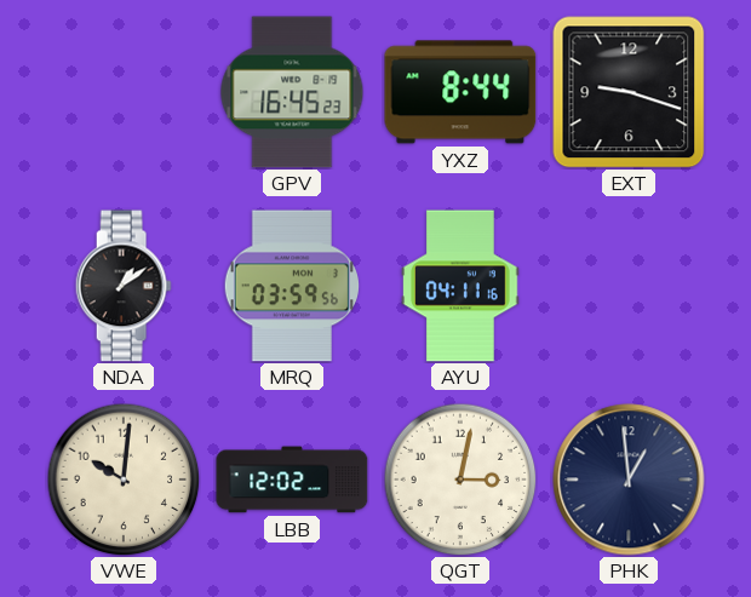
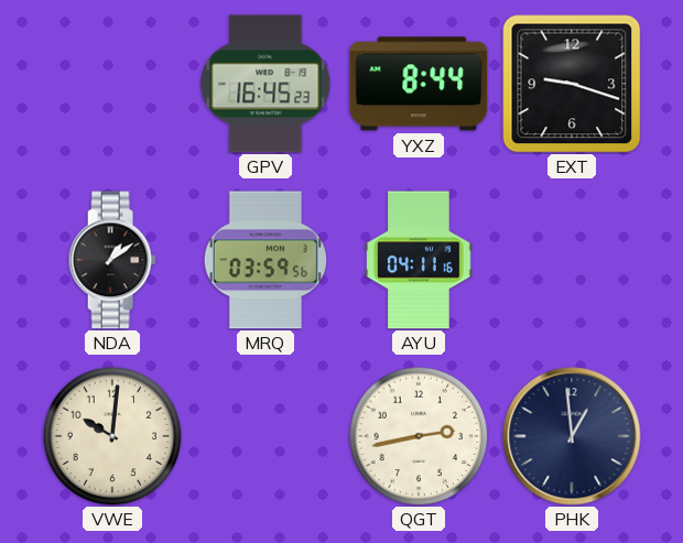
LBB: 12:02 -> none
QGT: 3:02 -> 2:43
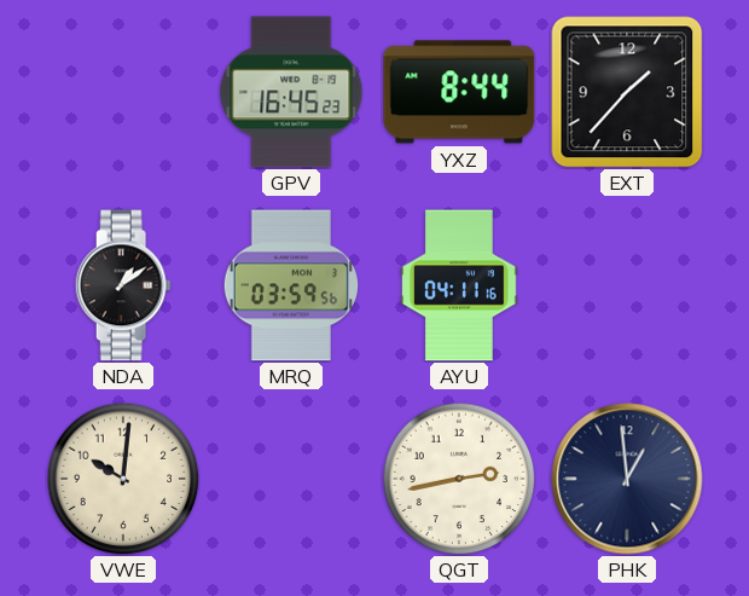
EXT: 9:18 -> 1:37
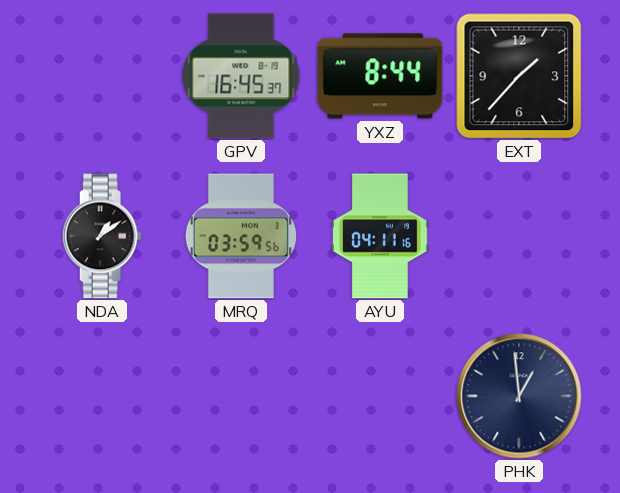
GPV: 16:45:23 -> 16:45:37
VWE: 10:01 -> none
QGT: 2:43 -> none
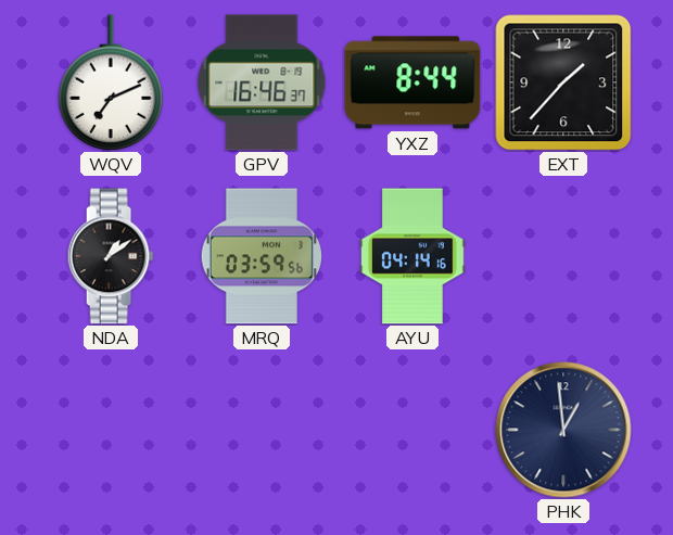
WQV: none -> 7:11
GPV: 16:45 -> 16:46
AYU: 04:11 -> 04:14
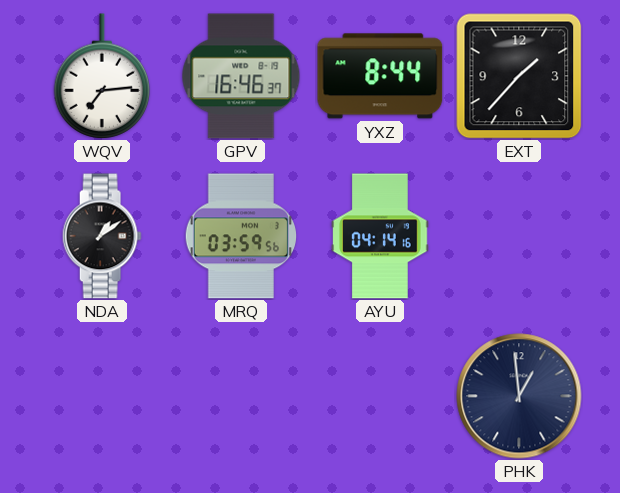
WQV: 7:11 -> 7:14
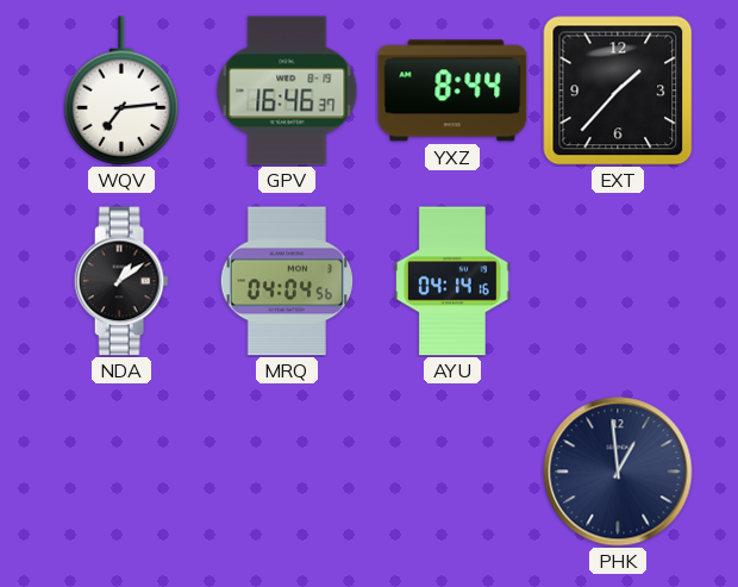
MRQ: 03:59 -> 04:04
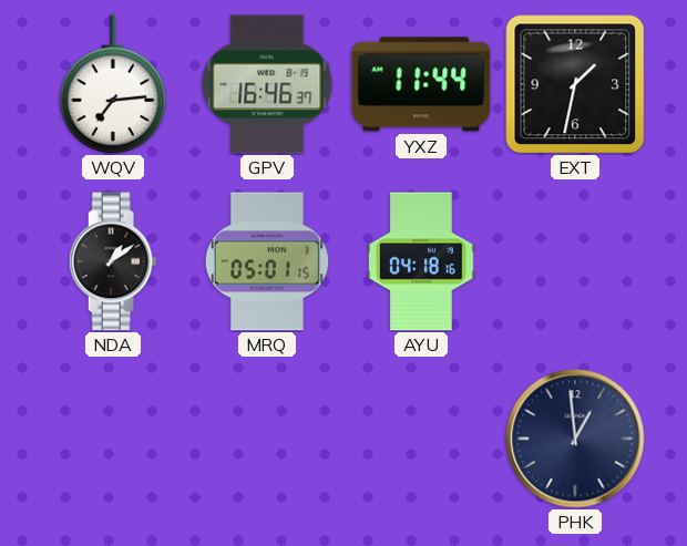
YXZ: 8:44 -> 11:44
EXT: 1:37 -> 1:32
MRQ: 04:04 -> 05:01
AYU: 04:14 -> 04:18
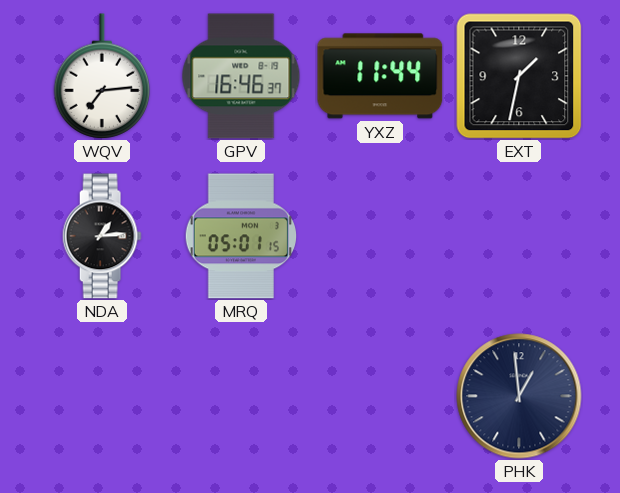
NDA: 1:09 -> 1:14
AYU: 04:18 -> none
